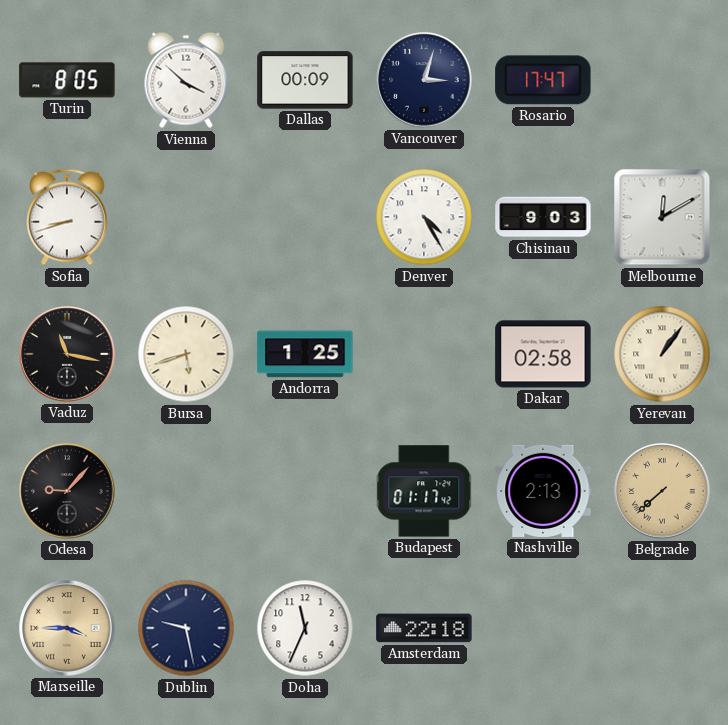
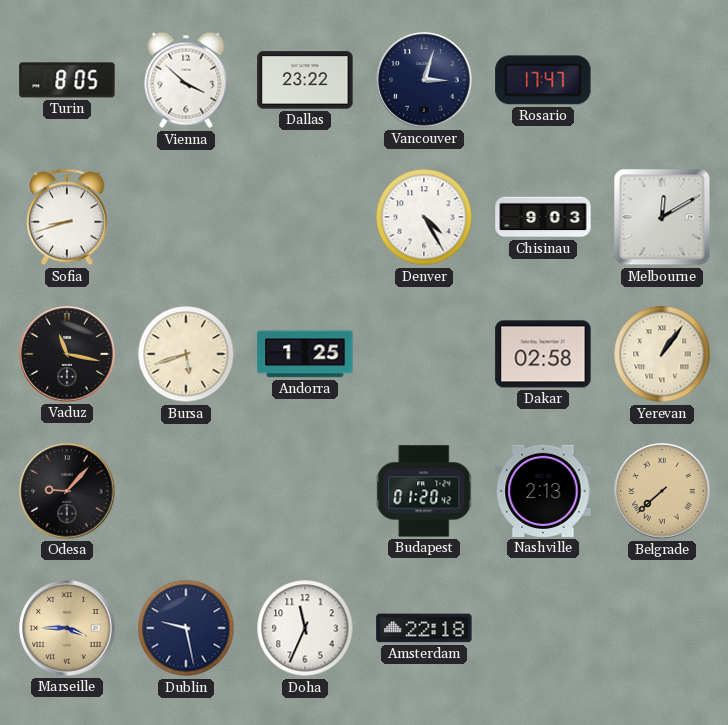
Dallas: 00:09 -> 23:22
Budapest: 01:17 -> 01:20
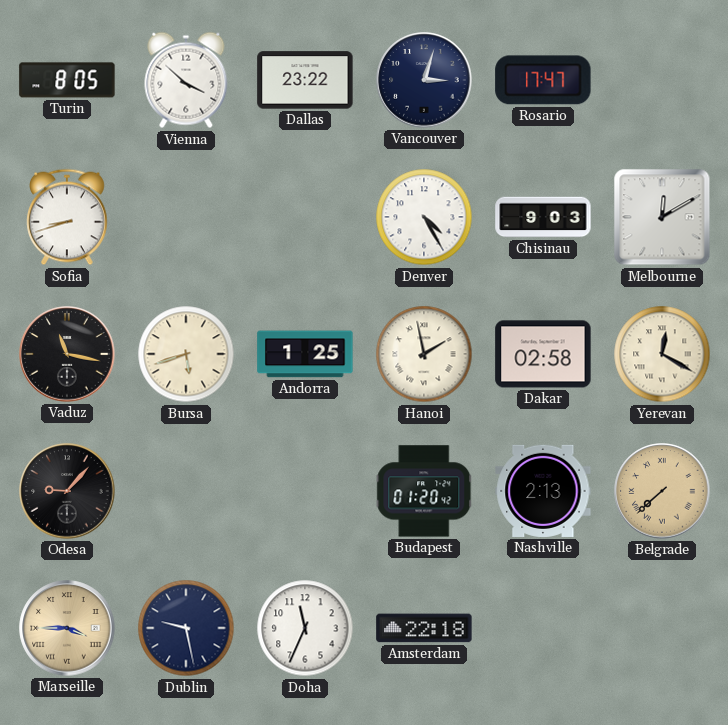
Hanoi: none -> 1:58
Yerevan: 1:06 -> 12:20
